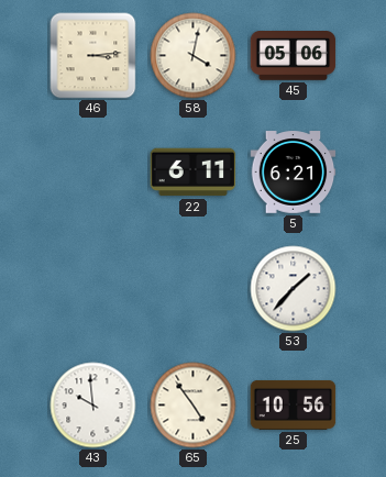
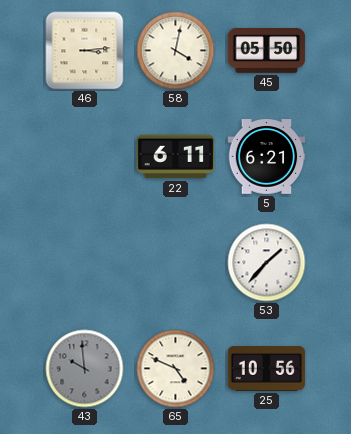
45: 05:06 -> 05:50
43 dial: white -> grey
65: 4:54 -> 4:49
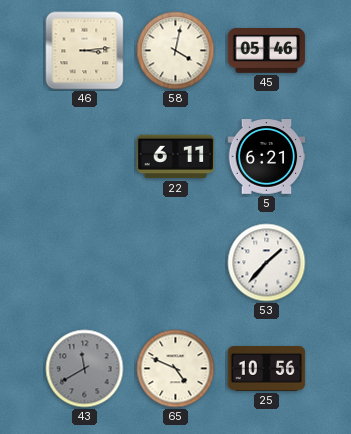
45: 05:50 -> 05:46
43: 9:59 -> 11:40
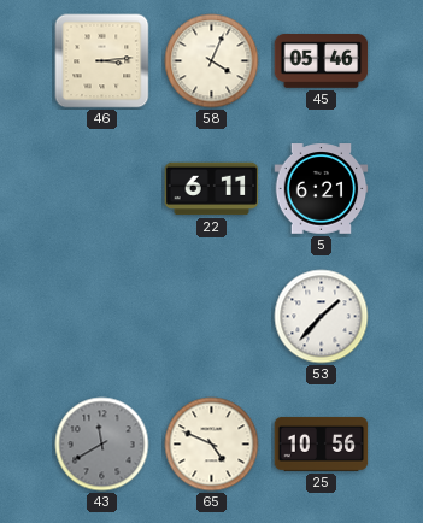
58: 4:02 -> 4:04
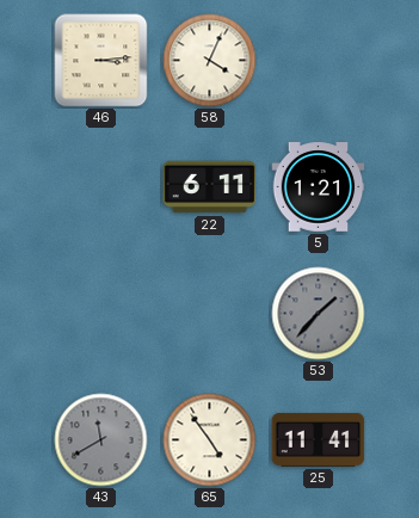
45: 05:46 -> none
5: 6:21 -> 1:21
53 dial: white -> grey
65: 4:49 -> 4:54
25: 10:56 -> 11:41
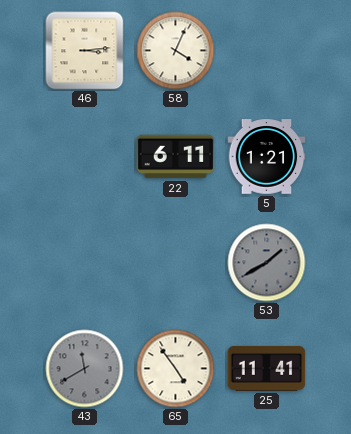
53: 1:37 -> 1:40
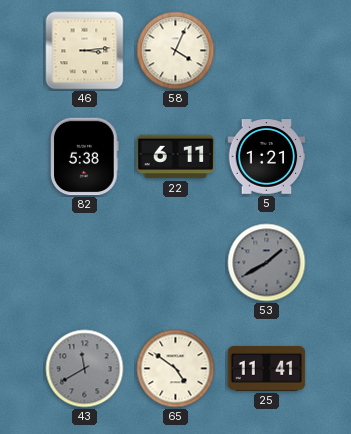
82: none -> 5:38
65: 4:54 -> 4:51
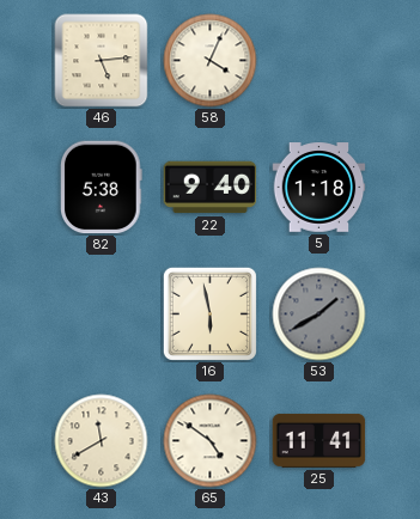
46: 3:14 -> 5:14
22: 6:11 -> 9:40
5: 1:21 -> 1:18
16: none -> 5:58
43 dial: grey -> cream
